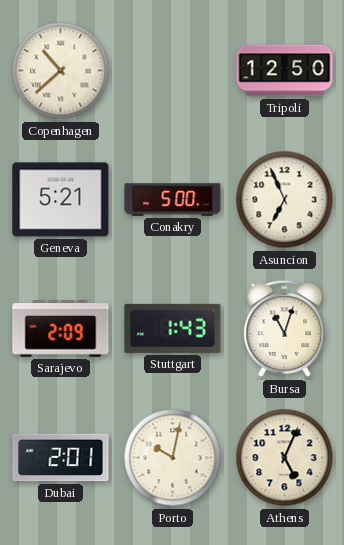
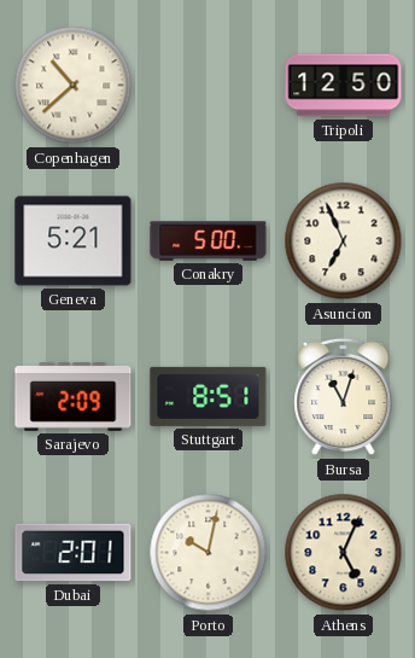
Stuttgart: 1:43 -> 8:51
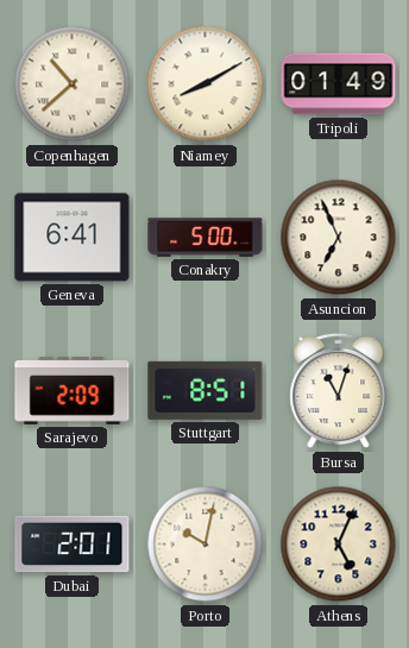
Niamey: none -> 8:10
Tripoli: 12:50 -> 01:49
Geneva: 5:21 -> 6:41
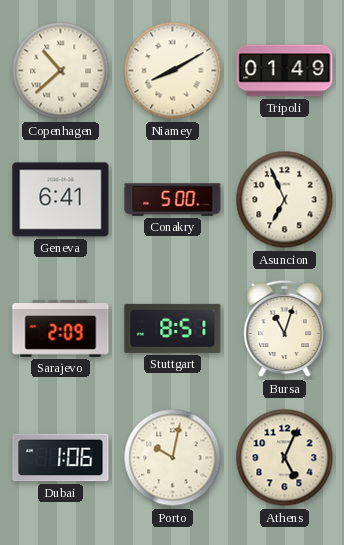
Dubai: 2:01 -> 1:06
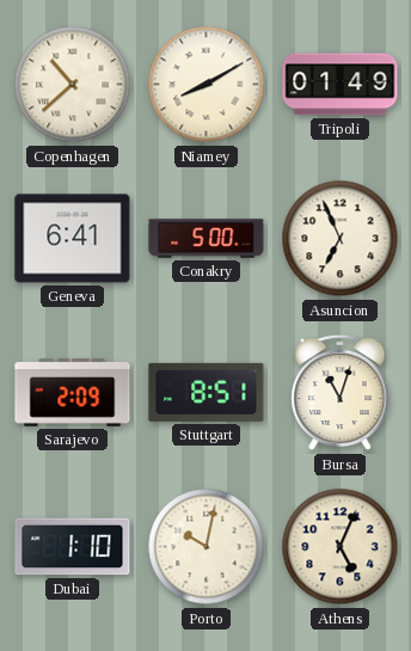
Dubai: 1:06 -> 1:10
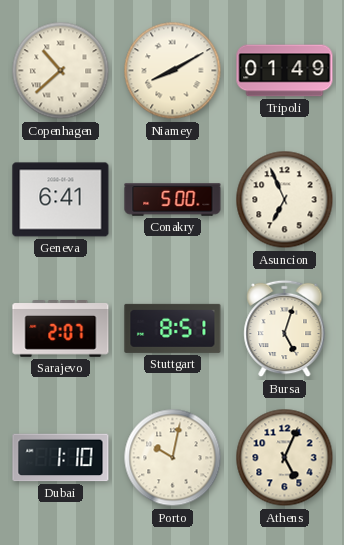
Sarajevo: 2:09 -> 2:07
Bursa: 11:03 -> 5:03
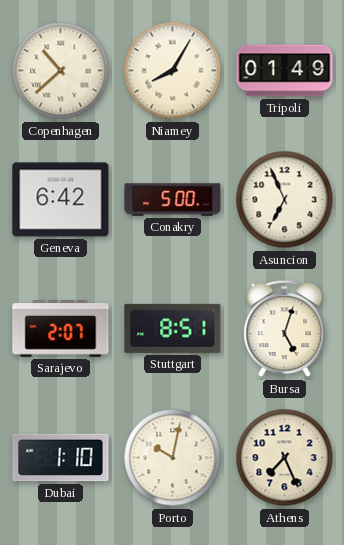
Niamey: 8:10 -> 8:05
Geneva: 6:41 -> 6:42
Athens: 5:04 -> 7:26
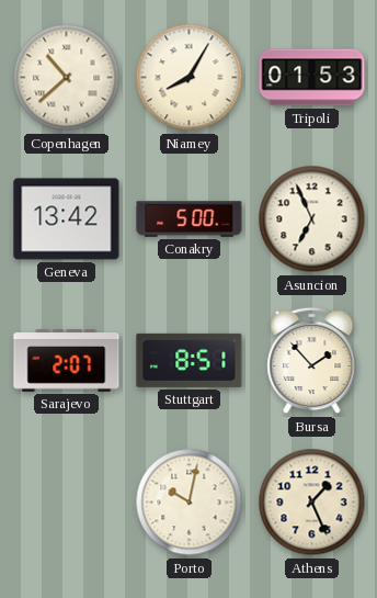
Tripoli: 01:49 -> 01:53
Geneva: 6:42 -> 13:42
Bursa: 5:03 -> 1:53
Dubai: 1:10 -> none
Athens: 7:26 -> 1:26
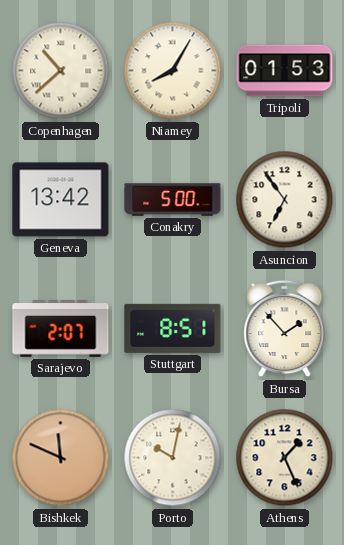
Asuncion: 6:56 -> 6:54
Bishkek: none -> 11:49
